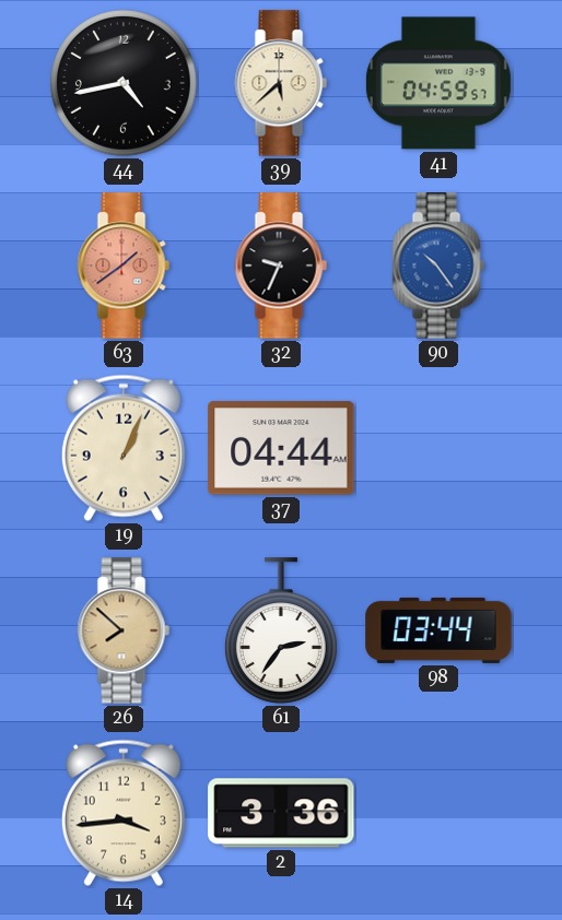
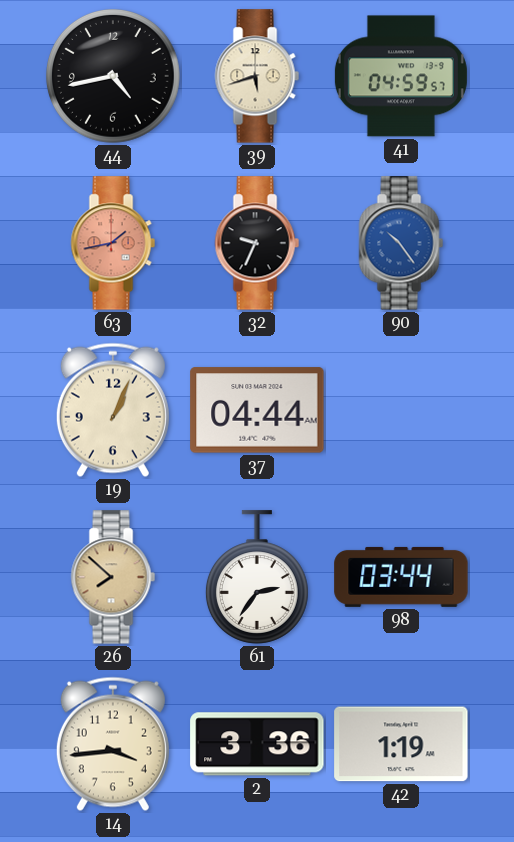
39: 5:38 -> 5:42
63: 1:39 -> 1:43
42: none -> 1:19
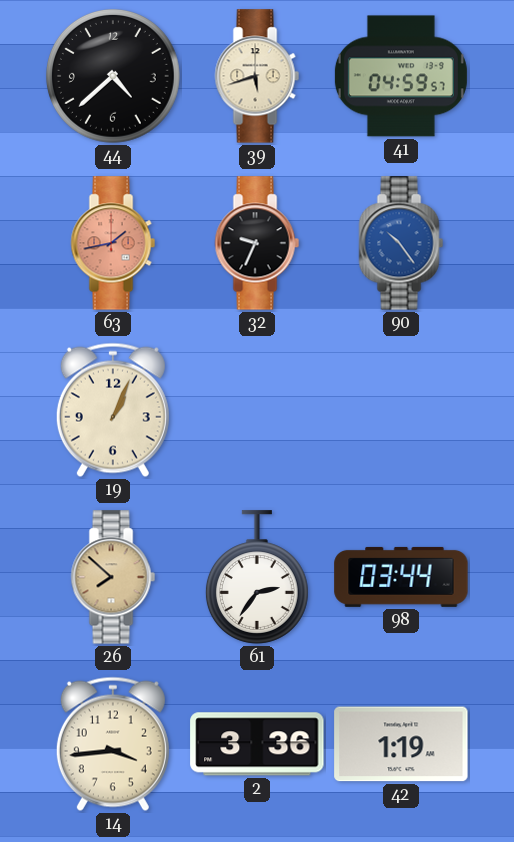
44: 4:43 -> 4:38
37: 04:44 -> none
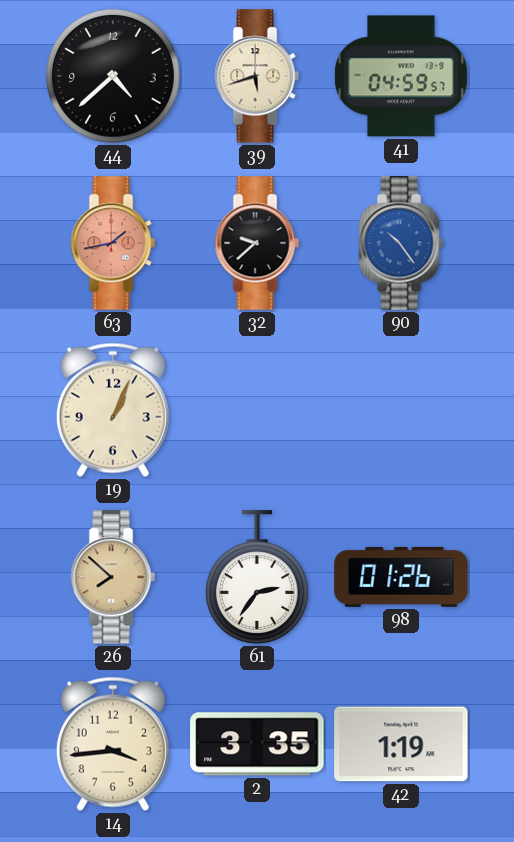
32: 9:34 -> 9:38
98: 03:44 -> 01:26
2: 3:36 -> 3:35
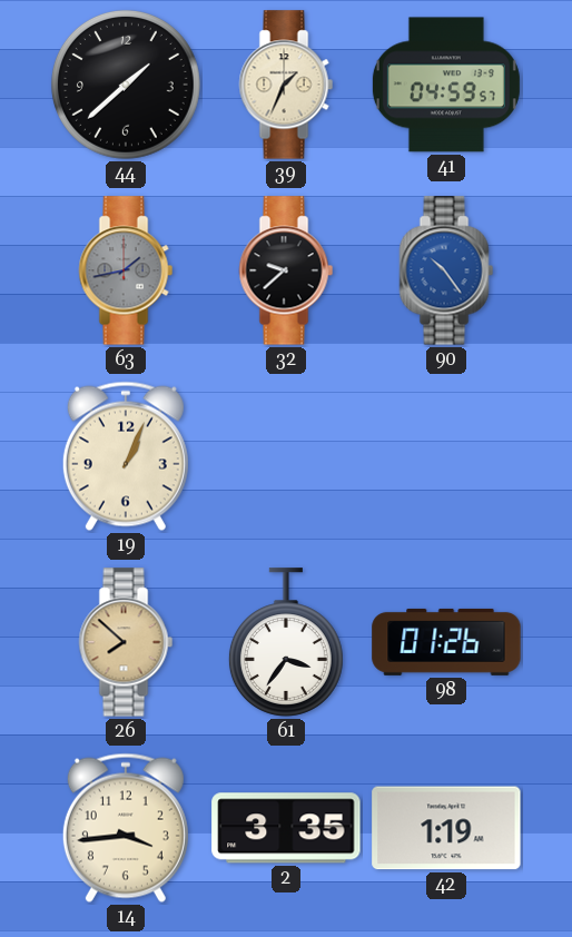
44: 4:38 -> 1:38
39: 5:42 -> 1:34
63 dial: salmon -> grey
61: 2:36 -> 3:36
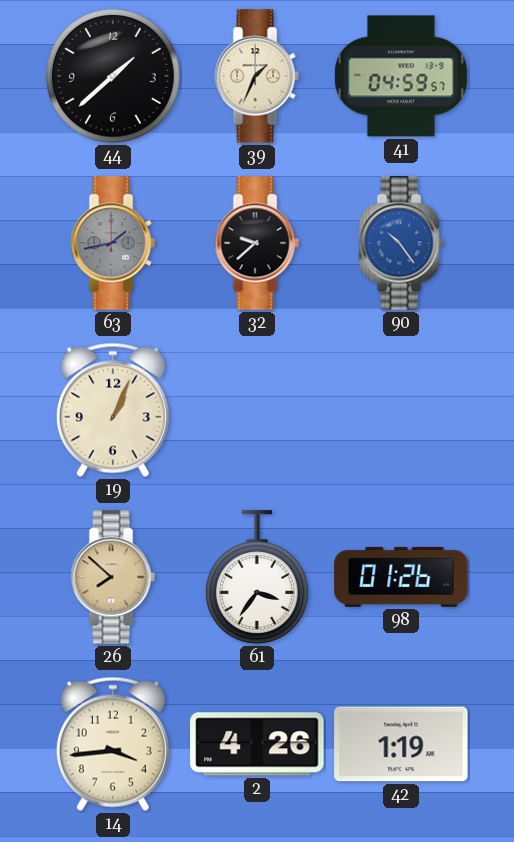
2: 3:35 -> 4:26
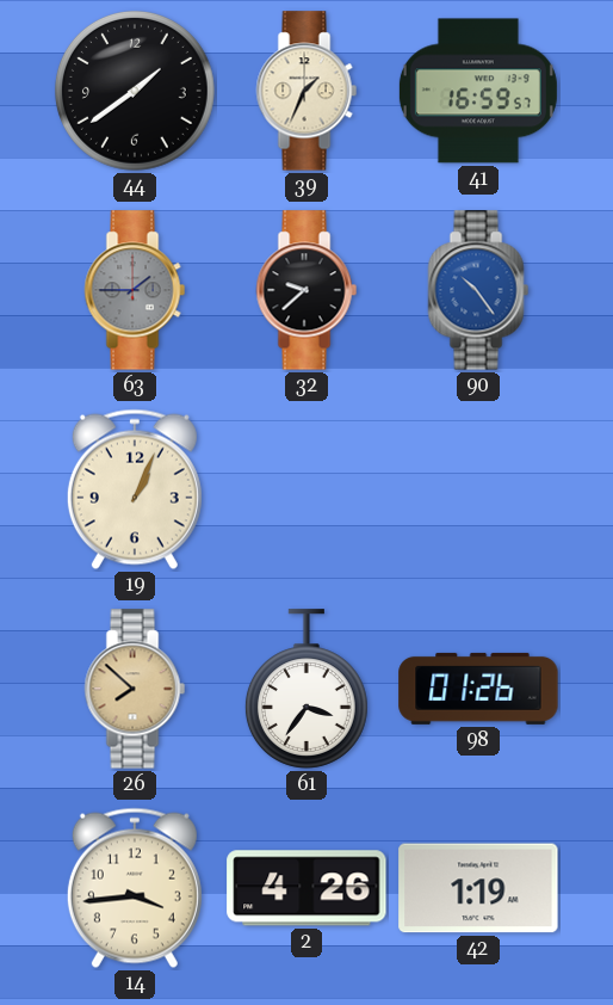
44: 1:38 -> 1:39
41: 04:59 -> 16:59
63: 1:43 -> 1:45
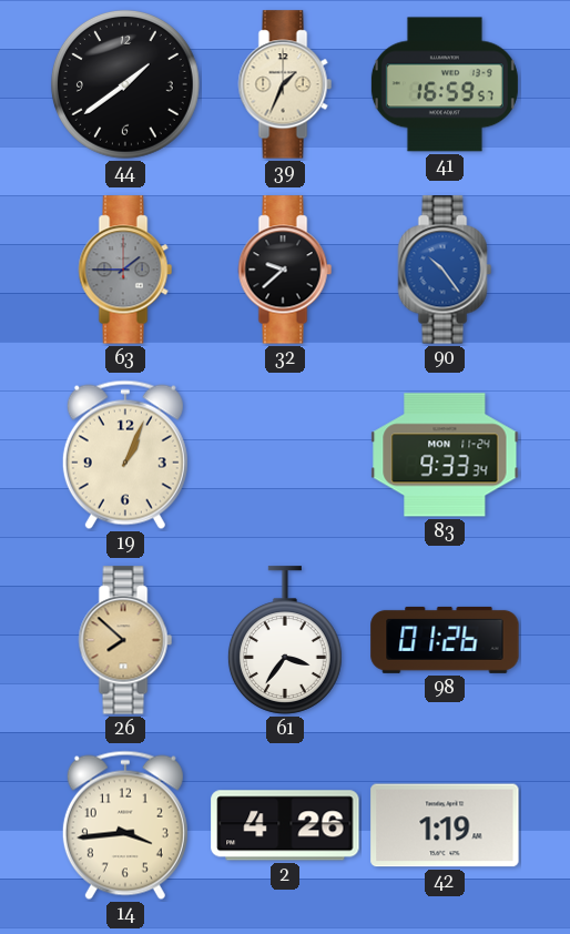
83: none -> 9:33
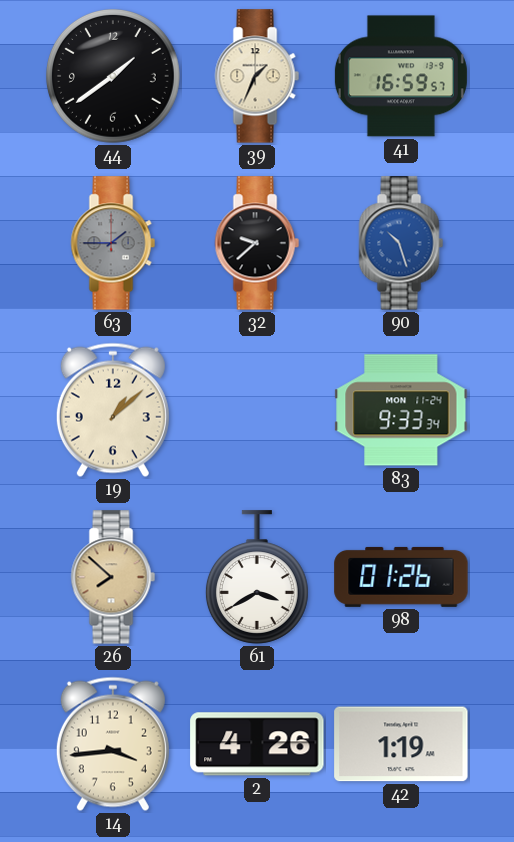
90: 10:24 -> 10:27
19: 1:04 -> 1:08
61: 3:36 -> 3:40
